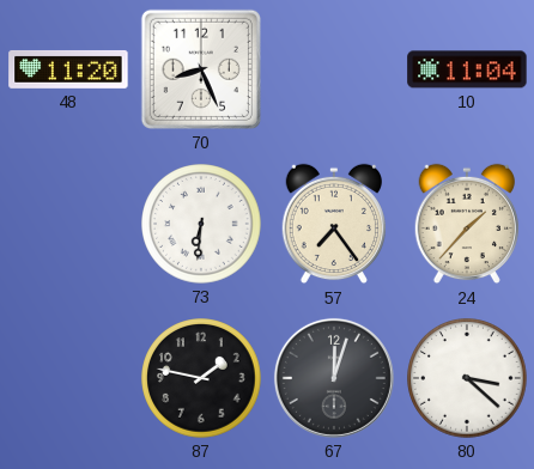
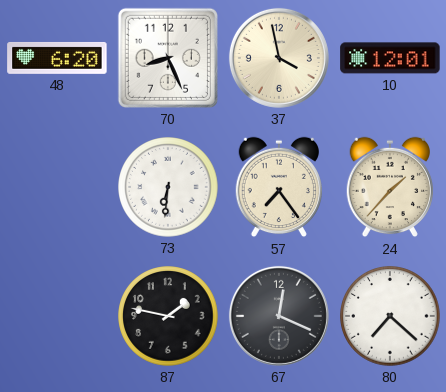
48: 11:20 -> 6:20
37: none -> 3:58
10: 11:04 -> 12:01
67: 12:03 -> 12:19
80: 3:22 -> 7:22
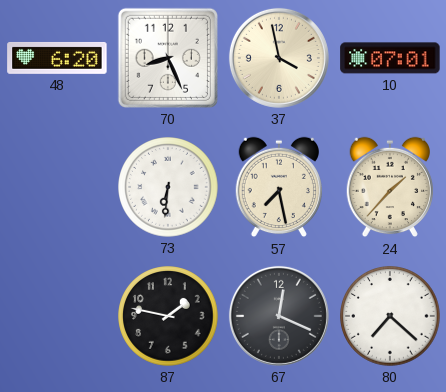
10: 12:01 -> 07:01
57: 7:24 -> 7:28
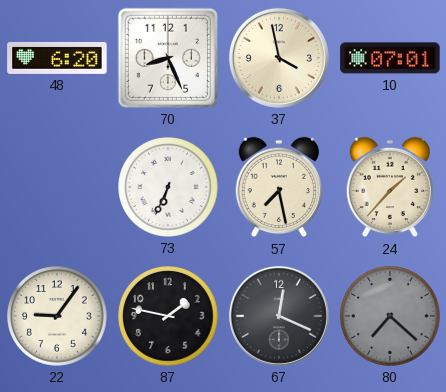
73: 6:31 -> 6:34
22: none -> 9:06
80 dial: white -> grey
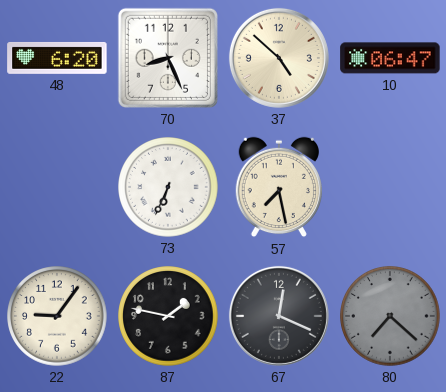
37: 3:58 -> 4:52
10: 07:01 -> 06:47
24: 1:37 -> none
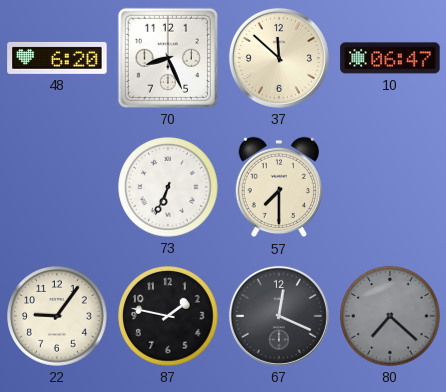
37: 4:52 -> 11:52
57: 7:28 -> 7:30
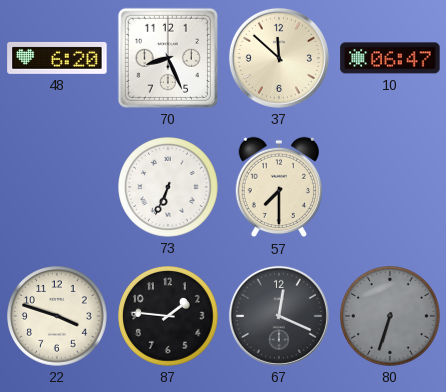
22: 9:06 -> 3:48
87: 1:47 -> 1:46
80: 7:22 -> 6:33
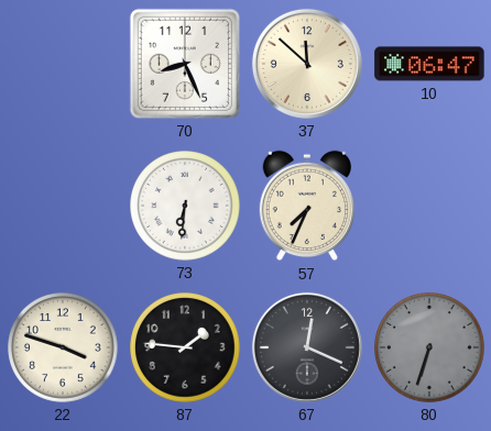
48: 6:20 -> none
73: 6:34 -> 6:31
57: 7:30 -> 7:34
